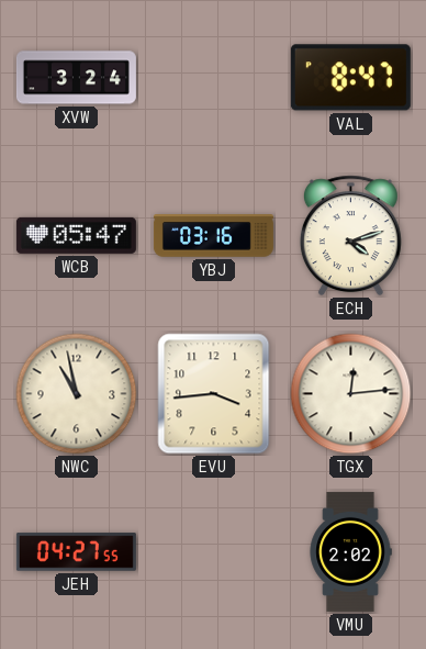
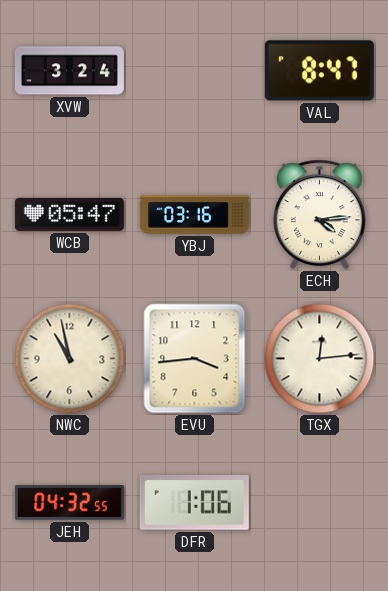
ECH: 4:12 -> 4:14
JEH: 04:27 -> 04:32
DFR: none -> 1:06
VMU: 2:02 -> none
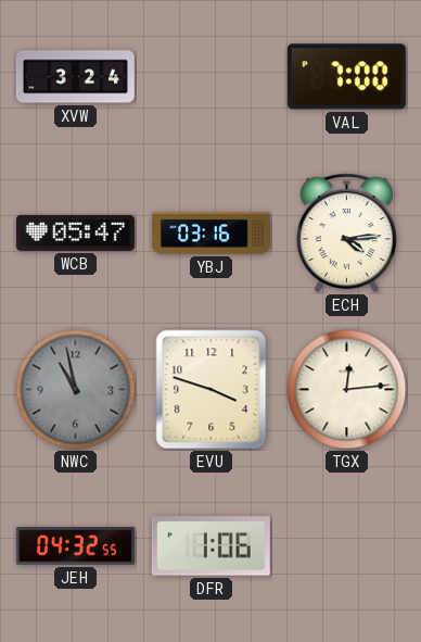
VAL: 8:47 -> 7:00
NWC dial: cream -> grey
EVU: 3:44 -> 3:48
